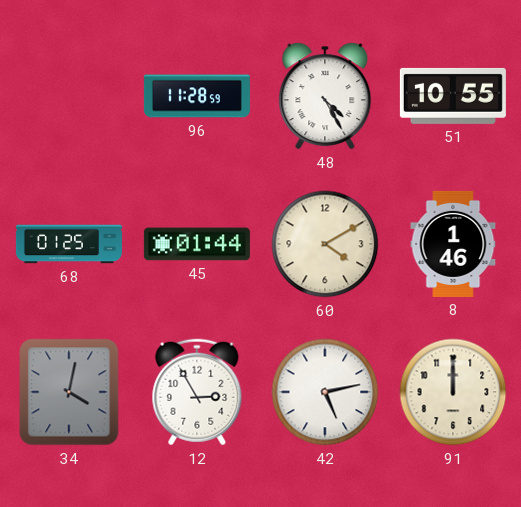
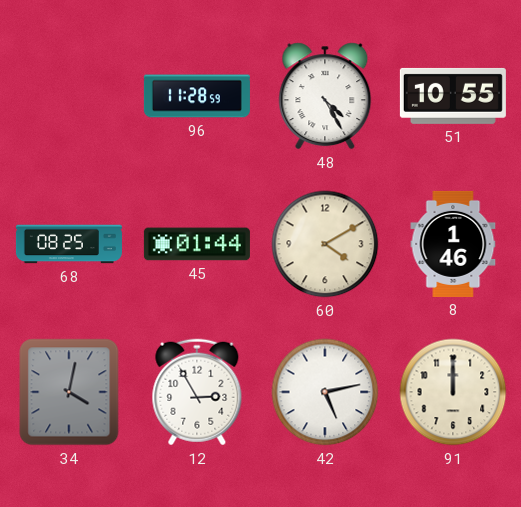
68: 01:25 -> 08:25
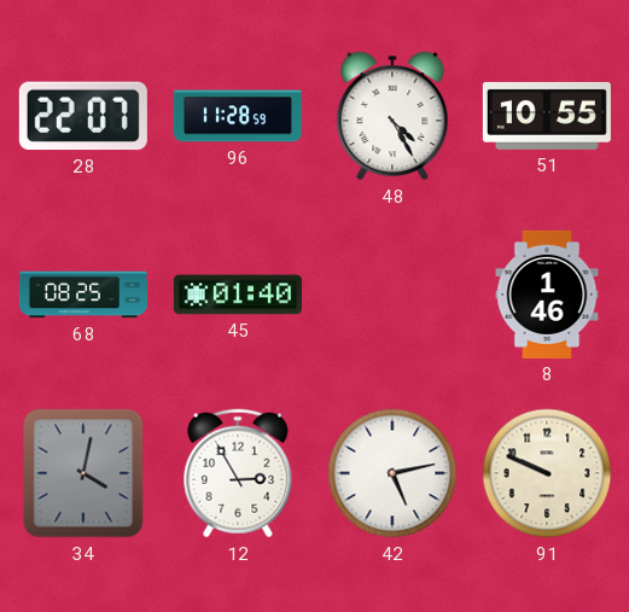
28: none -> 22:07
45: 01:44 -> 01:40
60: 4:10 -> none
91: 12:00 -> 9:49
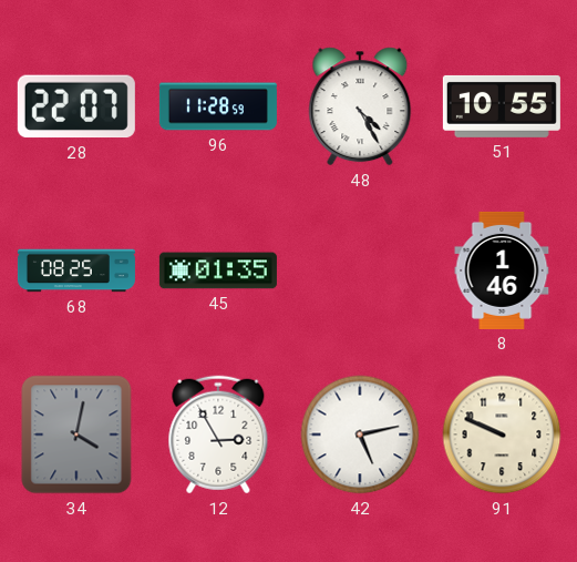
45: 01:40 -> 01:35
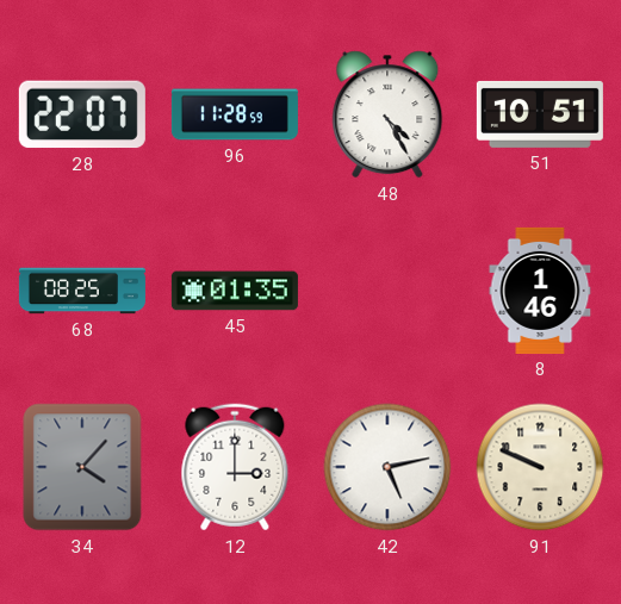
51: 10:55 -> 10:51
34: 4:02 -> 4:07
12: 2:55 -> 3:00
